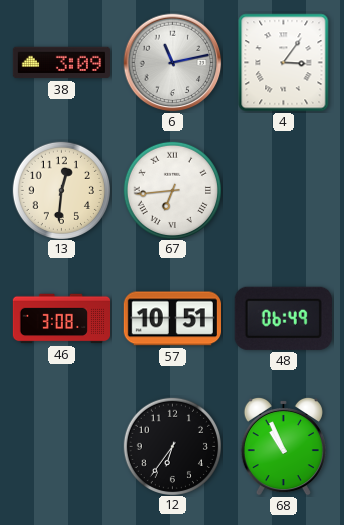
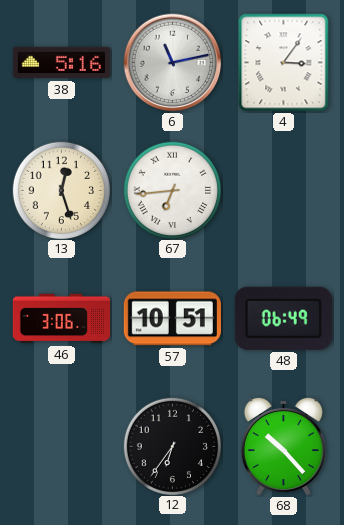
38: 3:09 -> 5:16
13: 12:31 -> 12:27
46: 3:08 -> 3:06
68: 10:56 -> 10:23
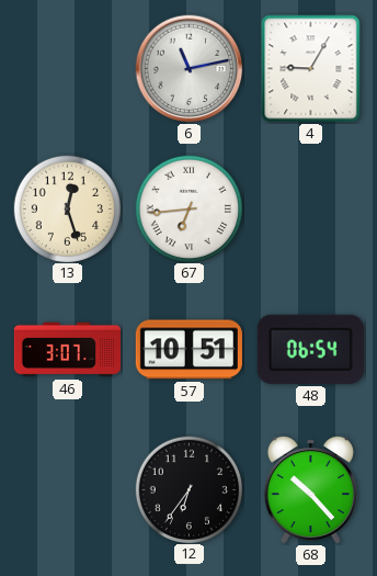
38: 5:16 -> none
4: 3:06 -> 9:05
46: 3:06 -> 3:07
48: 06:49 -> 06:54
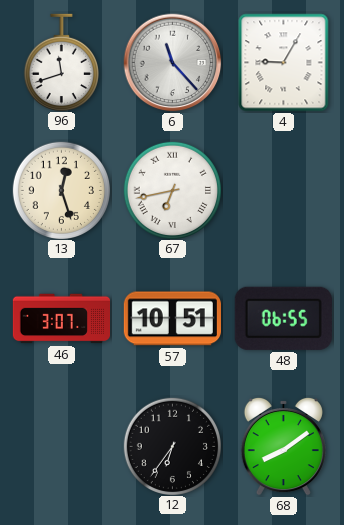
96: none -> 11:42
6: 11:13 -> 11:23
67: 6:44 -> 6:43
48: 06:54 -> 06:55
68: 10:23 -> 8:09
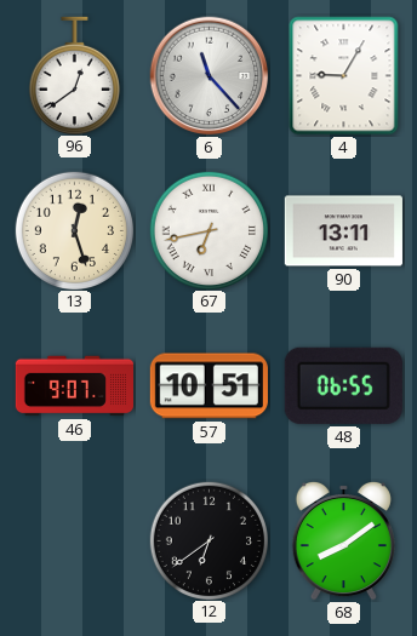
96: 11:42 -> 12:39
90: none -> 13:11
46: 3:07 -> 9:07
12: 6:36 -> 6:39
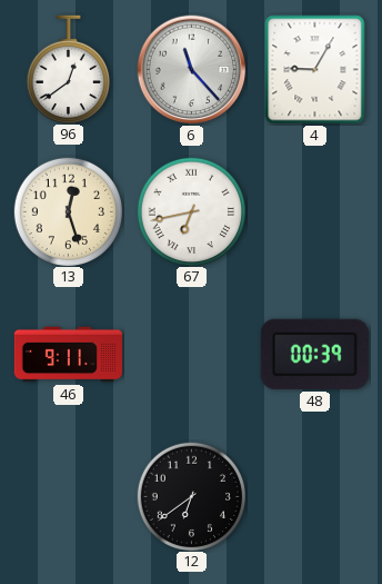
90: 13:11 -> none
46: 9:07 -> 9:11
57: 10:51 -> none
48: 06:55 -> 00:39
68: 8:09 -> none
